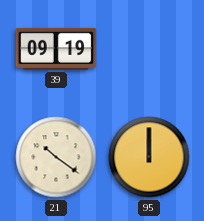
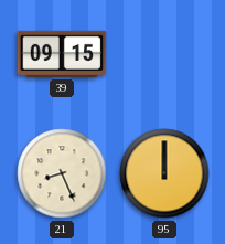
39: 09:19 -> 09:15
21: 10:21 -> 8:26
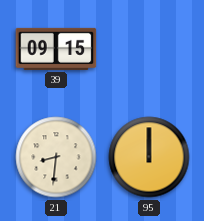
21: 8:26 -> 8:31
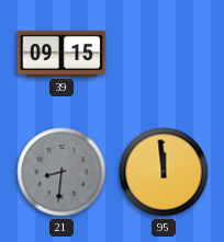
21 dial: cream -> grey
95: 12:00 -> 11:59
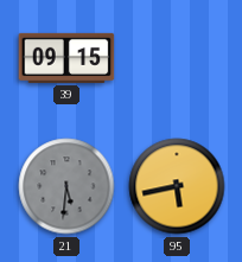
21: 8:31 -> 5:31
95: 11:59 -> 5:43
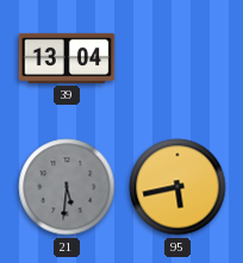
39: 09:15 -> 13:04
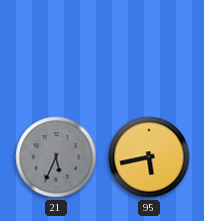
39: 13:04 -> none
21: 5:31 -> 5:34
